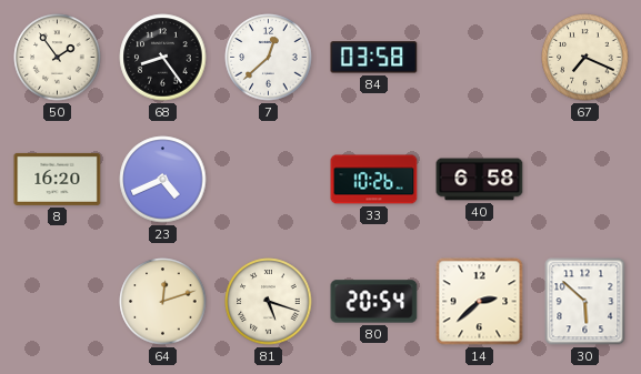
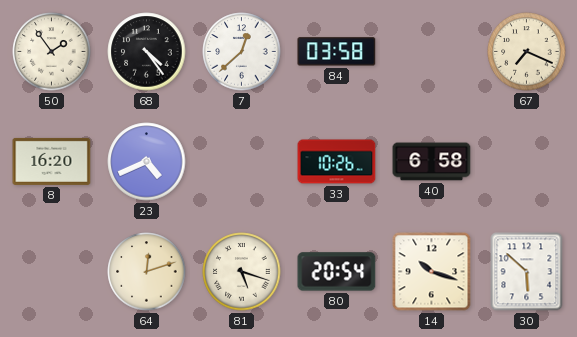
68: 8:24 -> 4:24
14: 2:38 -> 10:18
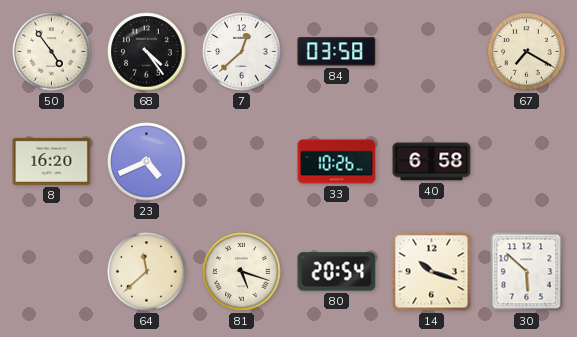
50: 1:54 -> 4:54
67: 7:19 -> 7:20
64: 12:12 -> 11:38
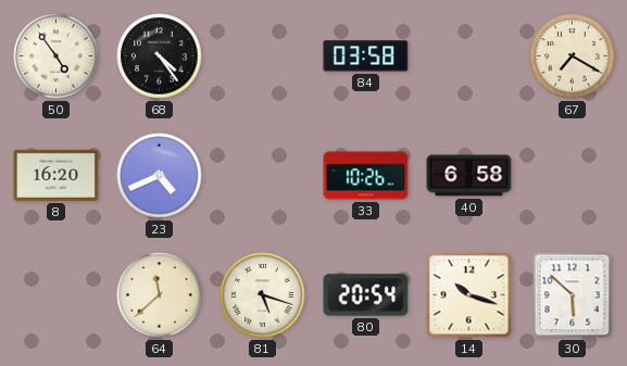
7: 12:38 -> none
